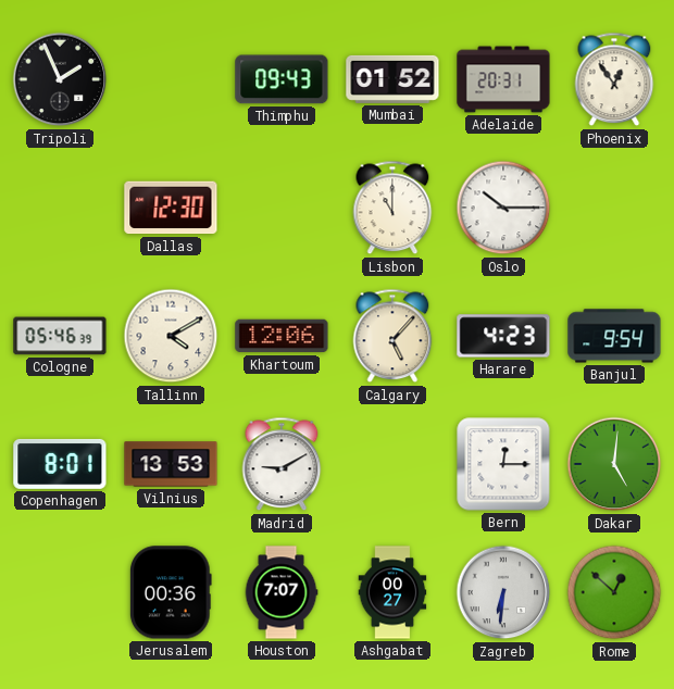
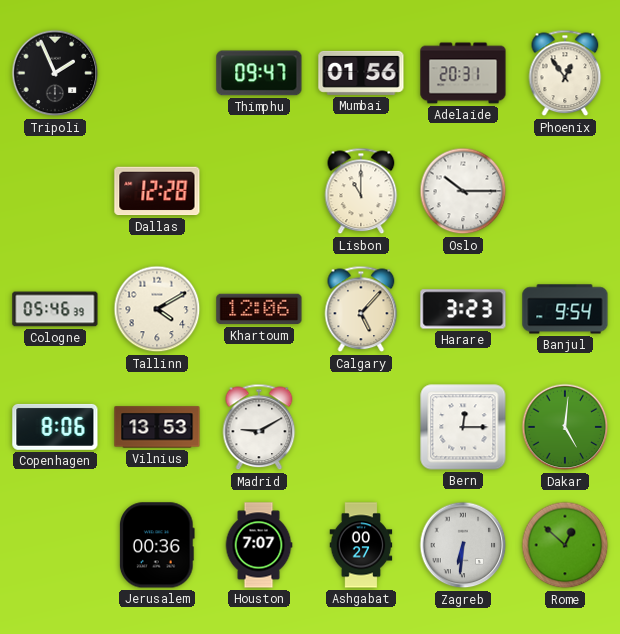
Thimphu: 09:43 -> 09:47
Mumbai: 01:52 -> 01:56
Dallas: 12:30 -> 12:28
Harare: 4:23 -> 3:23
Copenhagen: 8:01 -> 8:06
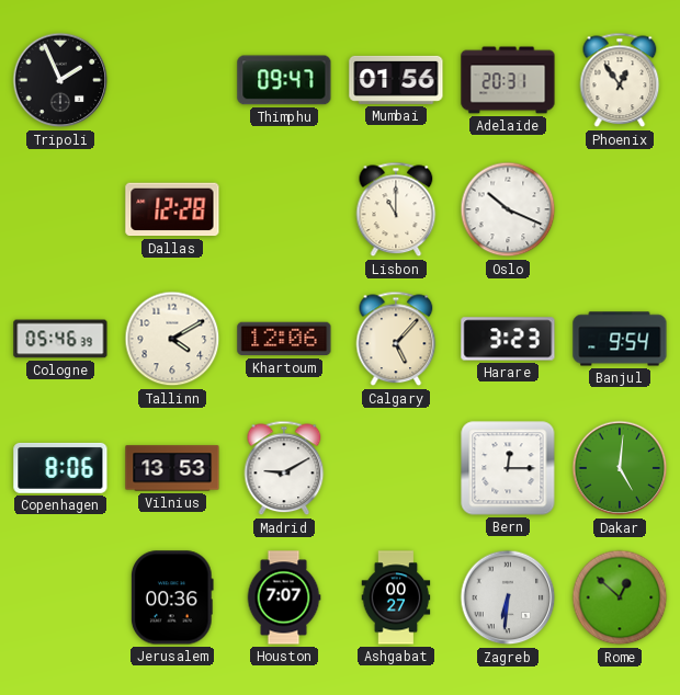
Oslo: 10:15 -> 10:19
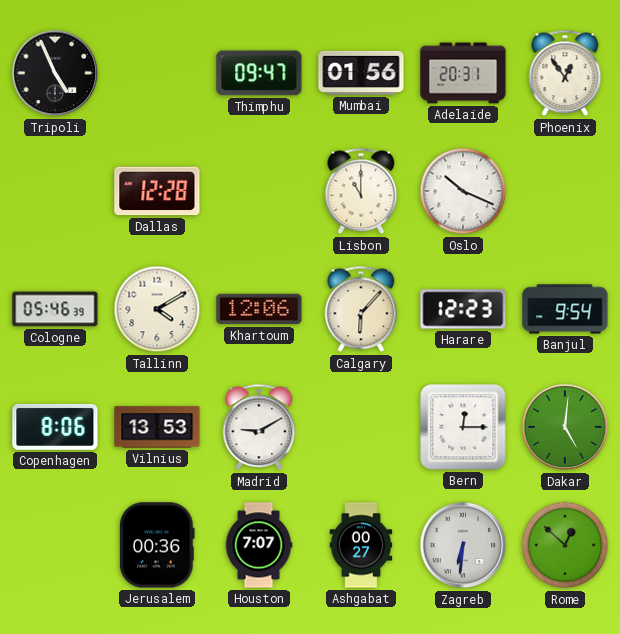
Tripoli: 1:56 -> 4:56
Calgary: 5:07 -> 6:07
Harare: 3:23 -> 12:23
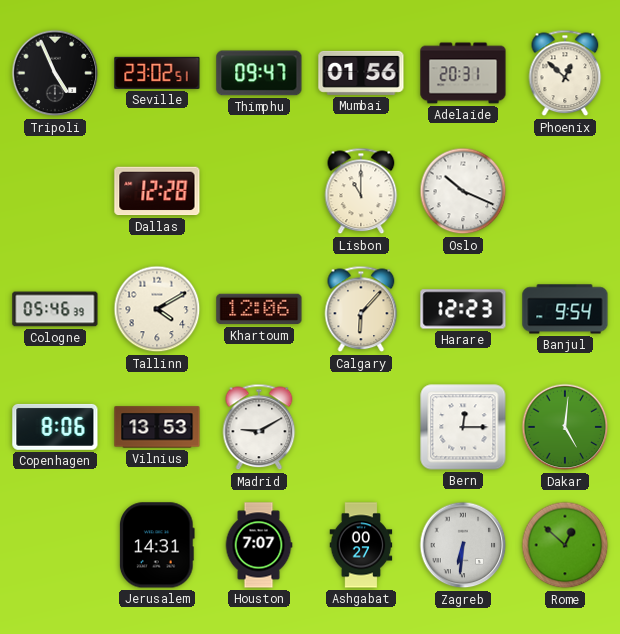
Seville: none -> 23:02
Phoenix: 12:54 -> 12:52
Jerusalem: 00:36 -> 14:31
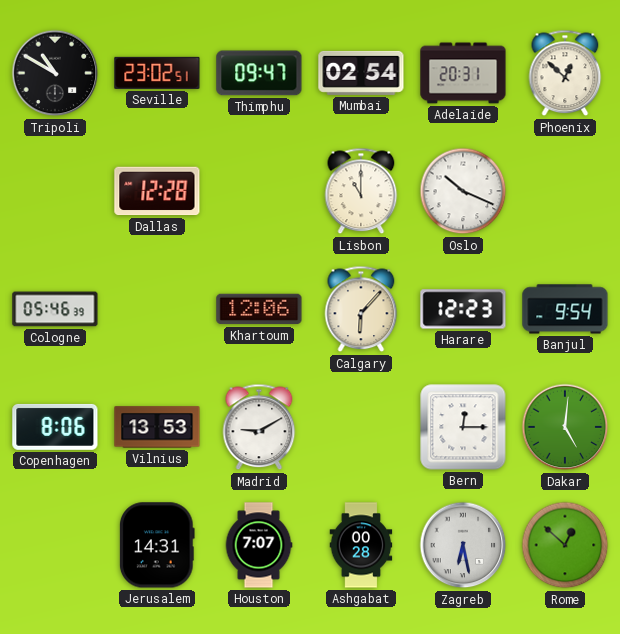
Tripoli: 4:56 -> 10:50
Mumbai: 01:56 -> 02:54
Tallinn: 4:10 -> none
Ashgabat: 00:27 -> 00:28
Zagreb: 6:31 -> 6:28
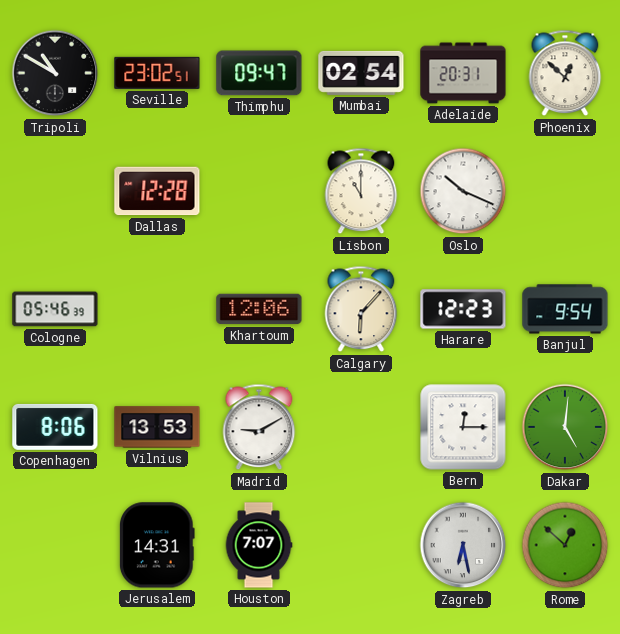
Ashgabat: 00:28 -> none
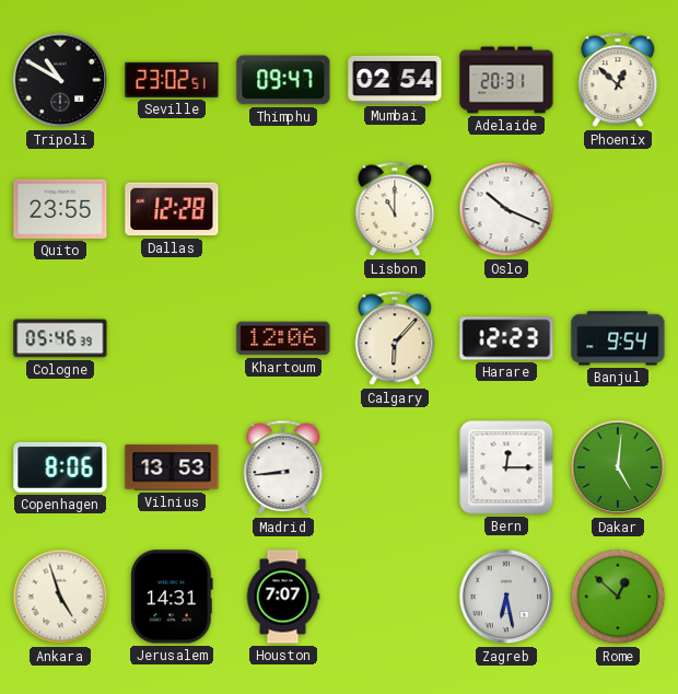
Quito: none -> 23:55
Madrid: 9:10 -> 8:44
Ankara: none -> 4:57
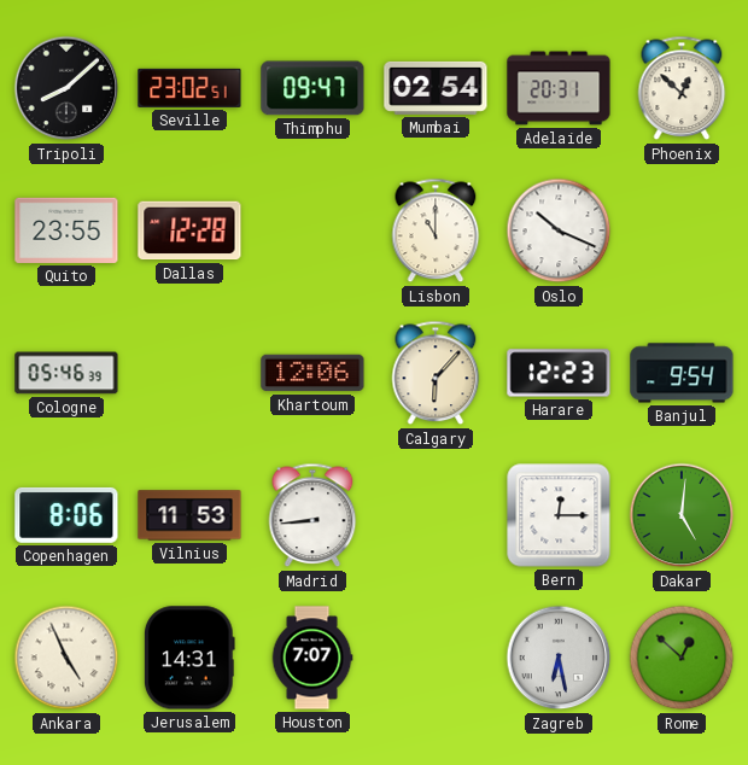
Tripoli: 10:50 -> 8:08
Vilnius: 13:53 -> 11:53
Ankara: 4:57 -> 4:56
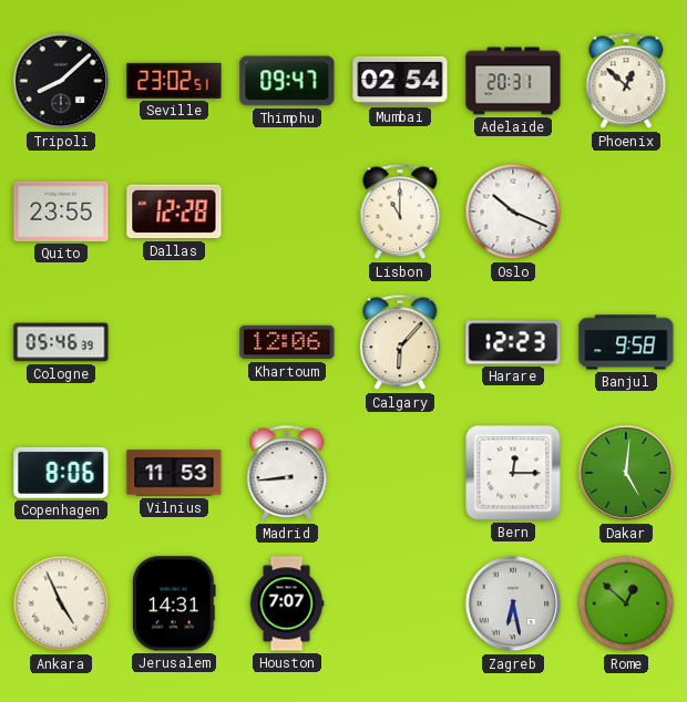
Banjul: 9:54 -> 9:58
